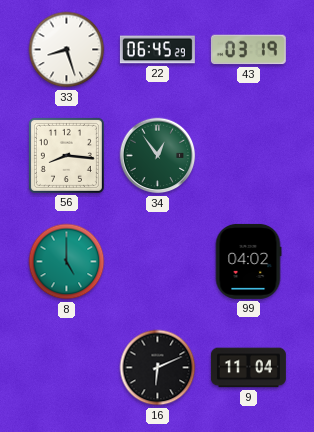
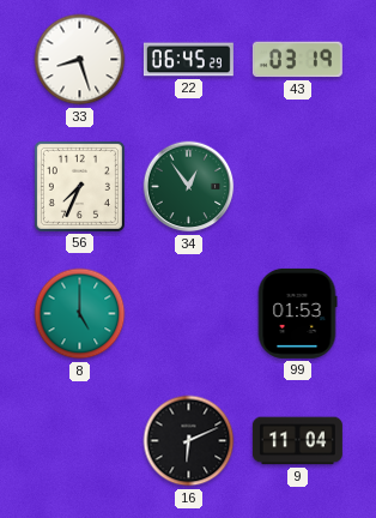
56: 8:16 -> 7:34
99: 04:02 -> 01:53
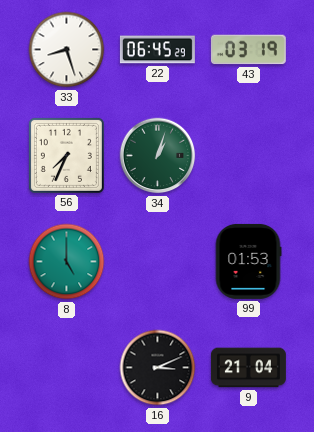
34: 12:54 -> 1:03
16: 6:11 -> 3:11
9: 11:04 -> 21:04
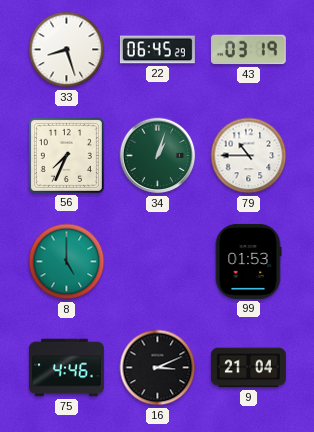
79: none -> 10:45
75: none -> 4:46
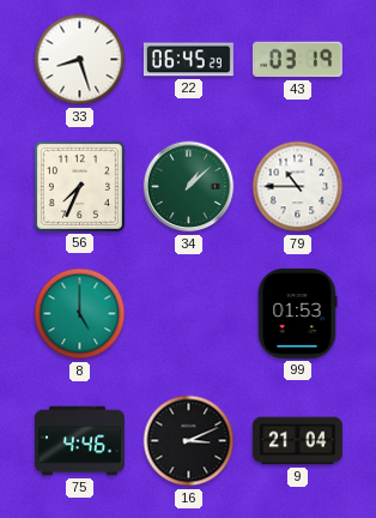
34: 1:03 -> 1:08
